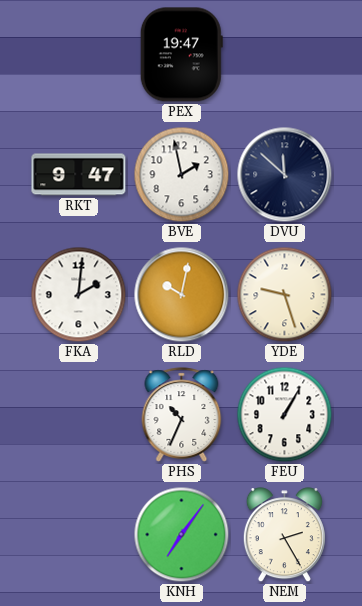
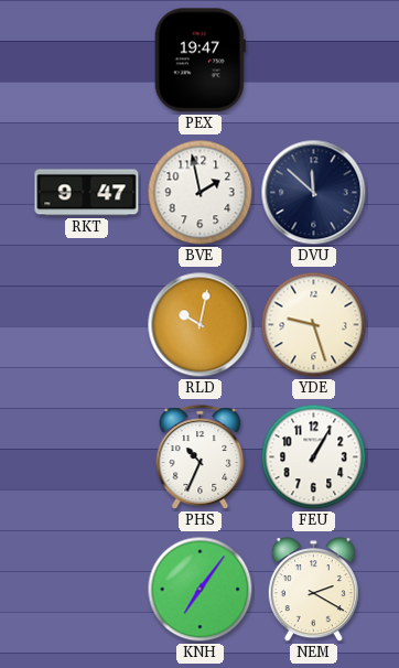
FKA: 2:01 -> none
NEM: 2:25 -> 2:20
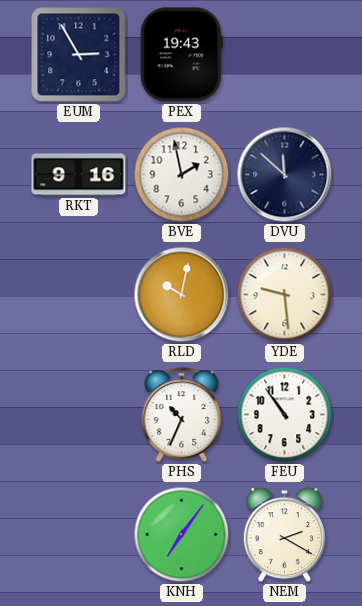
EUM: none -> 2:55
PEX: 19:47 -> 19:43
RKT: 9:47 -> 9:16
YDE: 9:27 -> 9:29
FEU: 1:05 -> 10:54
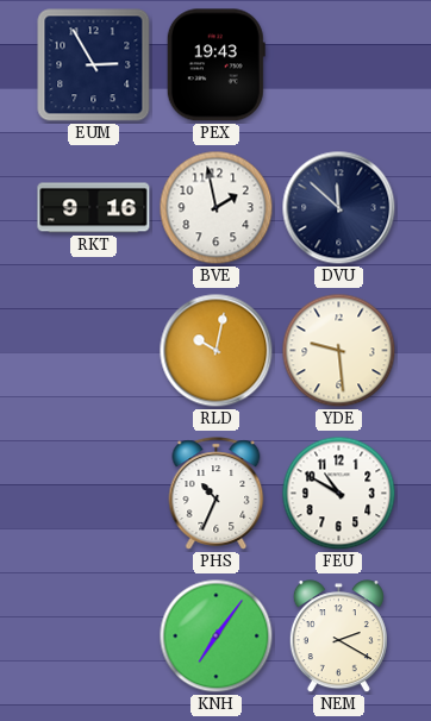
FEU: 10:54 -> 10:50
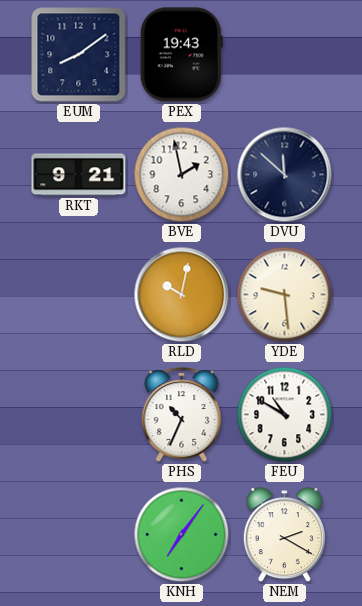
EUM: 2:55 -> 8:09
RKT: 9:16 -> 9:21
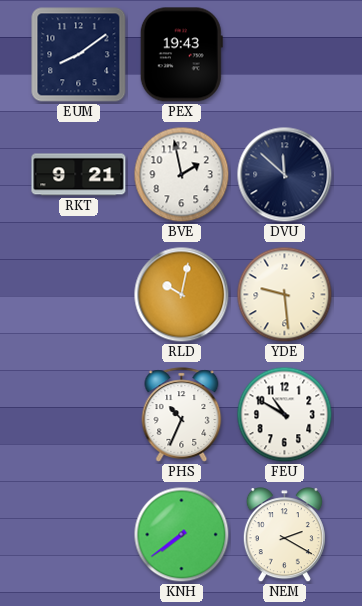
KNH: 7:06 -> 7:39
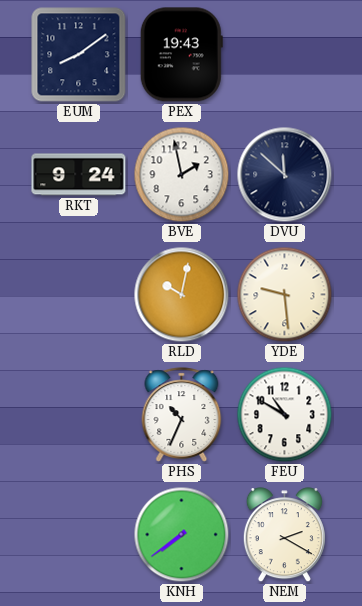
RKT: 9:21 -> 9:24
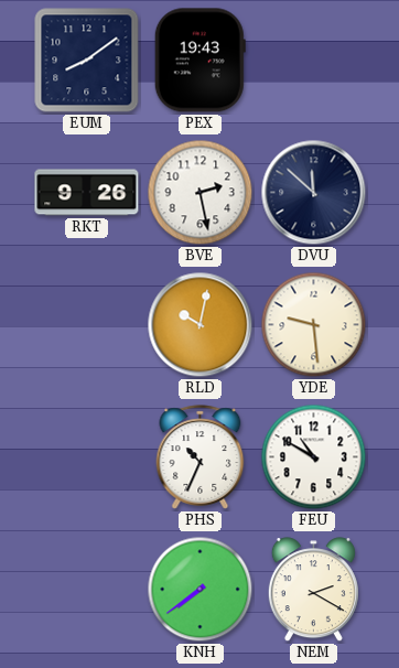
RKT: 9:24 -> 9:26
BVE: 1:58 -> 2:28
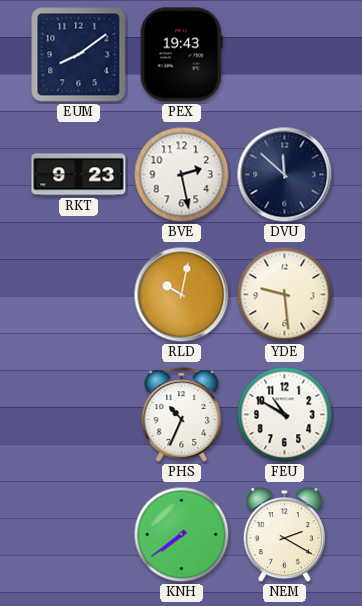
RKT: 9:26 -> 9:23
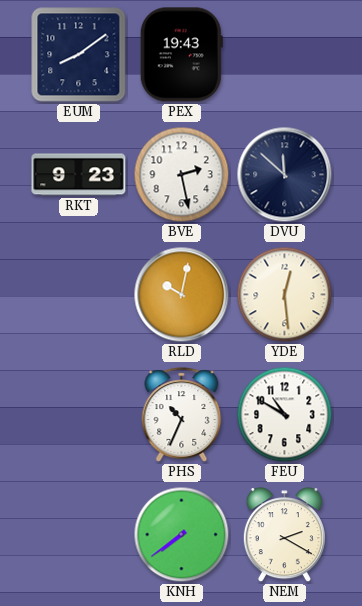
YDE: 9:29 -> 12:29
